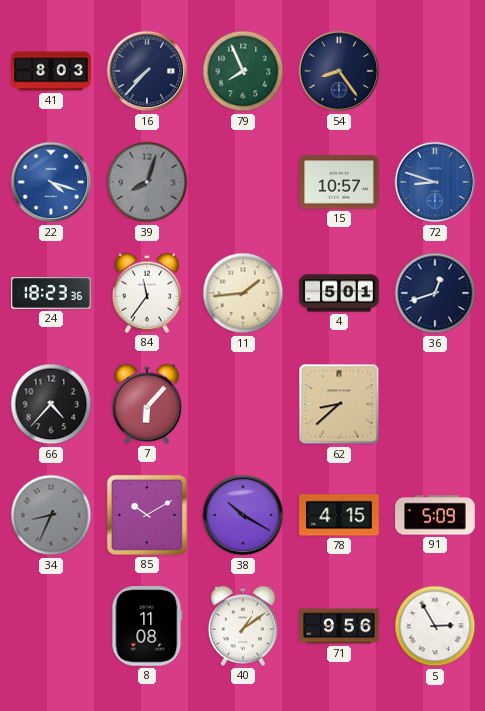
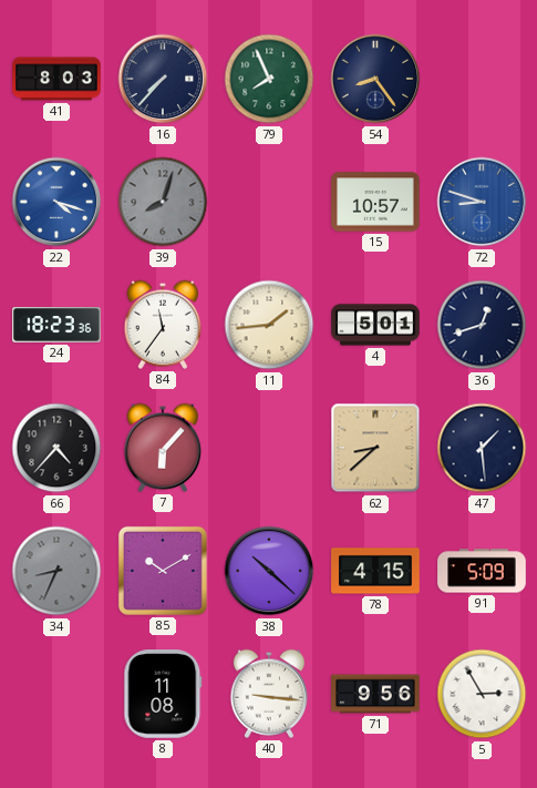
47: none -> 1:29
38: 10:20 -> 10:22
40: 1:09 -> 9:16
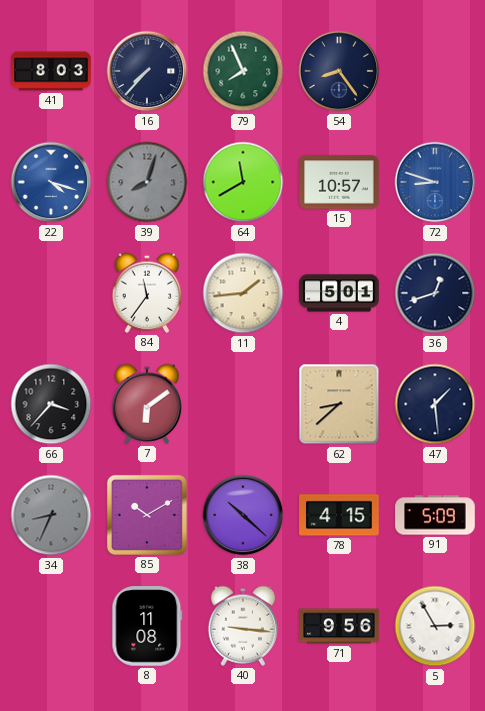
64: none -> 11:40
24: 18:23 -> none
66: 4:37 -> 3:37
7: 6:07 -> 6:09
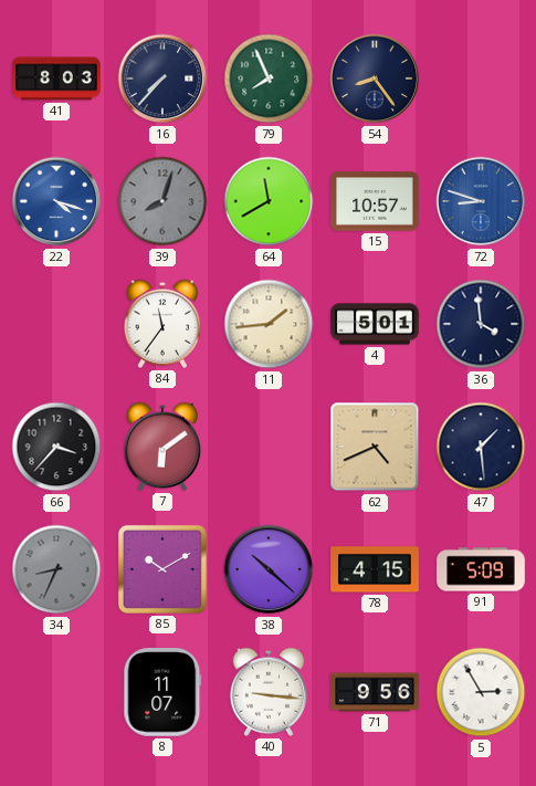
36: 12:42 -> 3:59
62: 8:38 -> 4:41
8: 11:08 -> 11:07
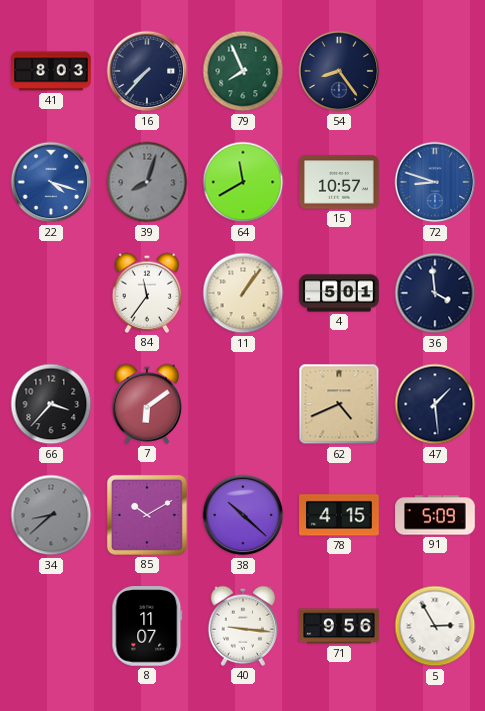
11: 1:44 -> 1:06
34: 8:34 -> 8:38
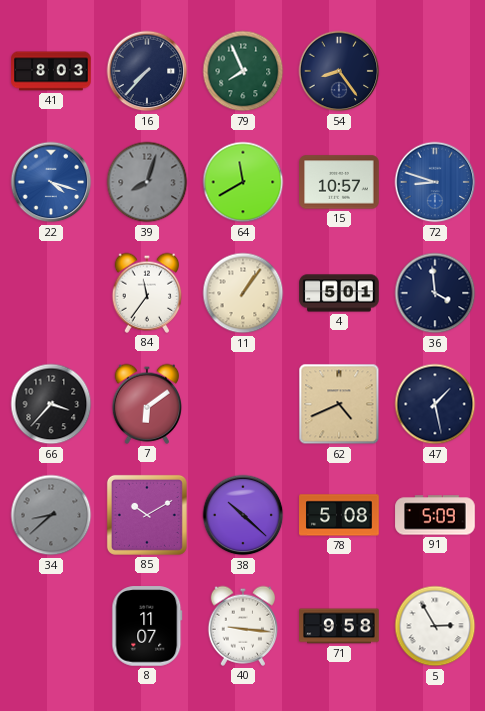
47: 1:29 -> 1:28
78: 4:15 -> 5:08
71: 9:56 -> 9:58
